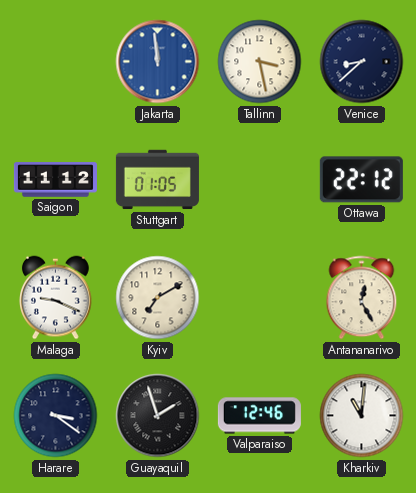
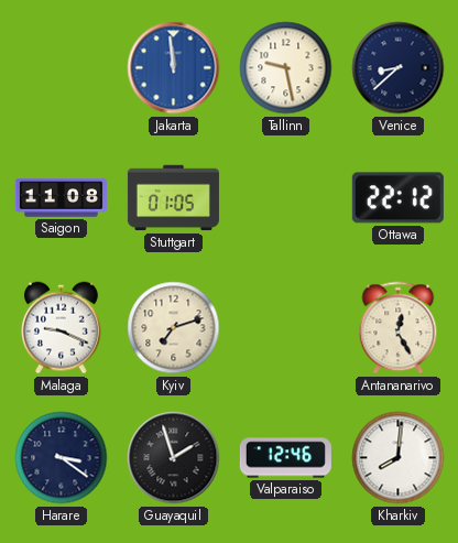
Tallinn: 3:28 -> 9:28
Saigon: 11:12 -> 11:08
Kyiv: 7:10 -> 7:12
Kharkiv: 11:01 -> 8:01
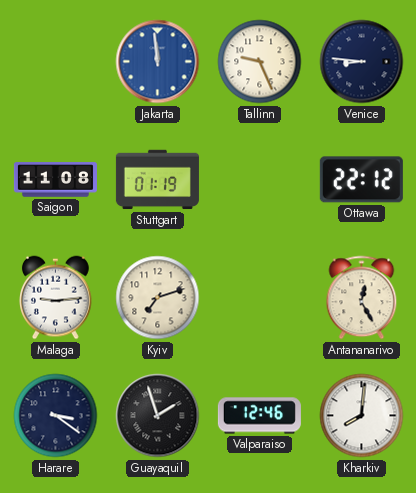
Tallinn: 9:28 -> 9:26
Venice: 8:38 -> 8:46
Stuttgart: 01:05 -> 01:19
Malaga: 9:19 -> 9:14
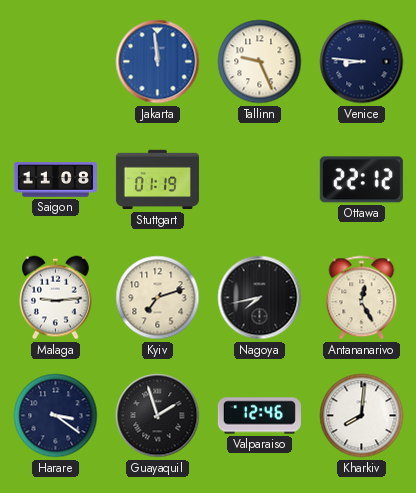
Nagoya: none -> 7:43
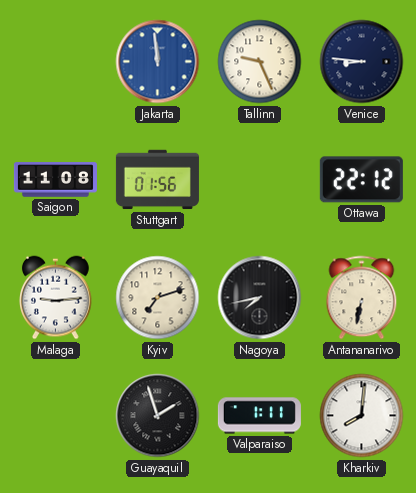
Stuttgart: 01:19 -> 01:56
Antananarivo: 12:25 -> 6:32
Harare: 3:21 -> none
Valparaiso: 12:46 -> 1:11
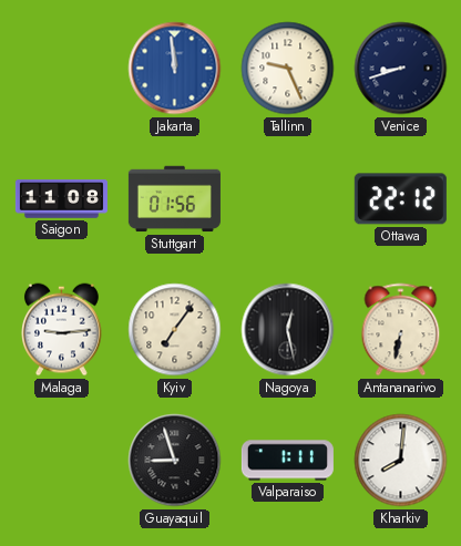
Venice: 8:46 -> 8:42
Kyiv: 7:12 -> 7:06
Nagoya: 7:43 -> 12:28
Guayaquil: 1:57 -> 8:57
